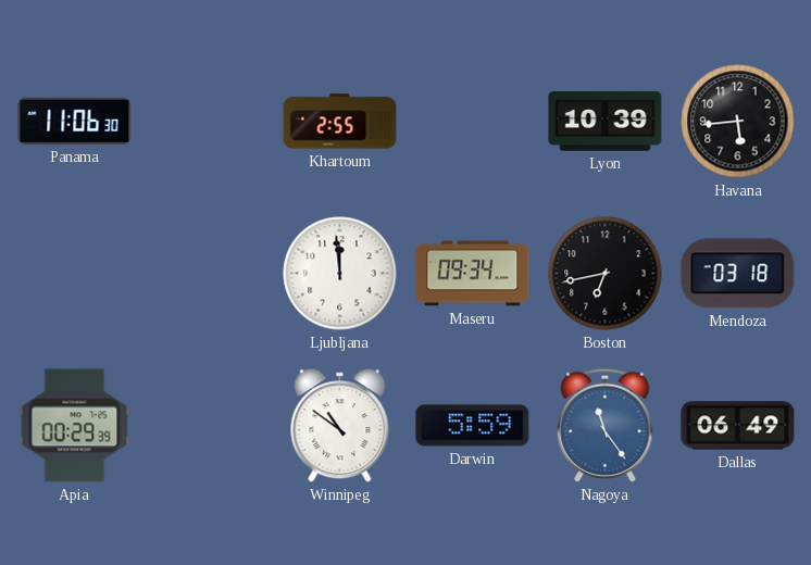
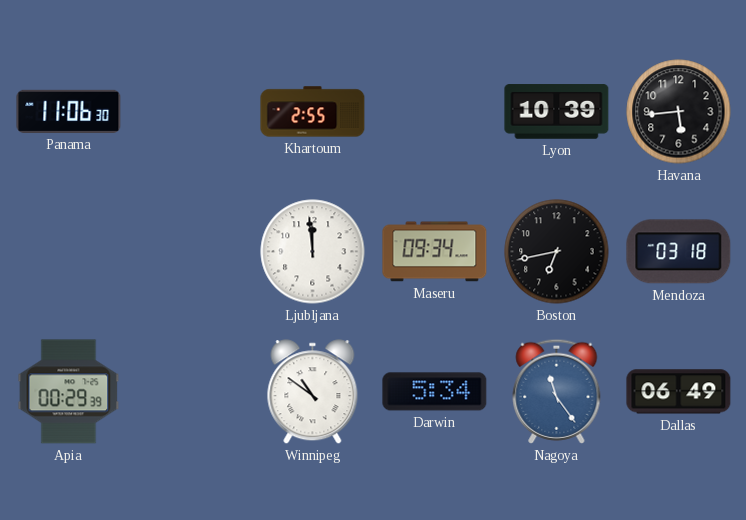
Darwin: 5:59 -> 5:34
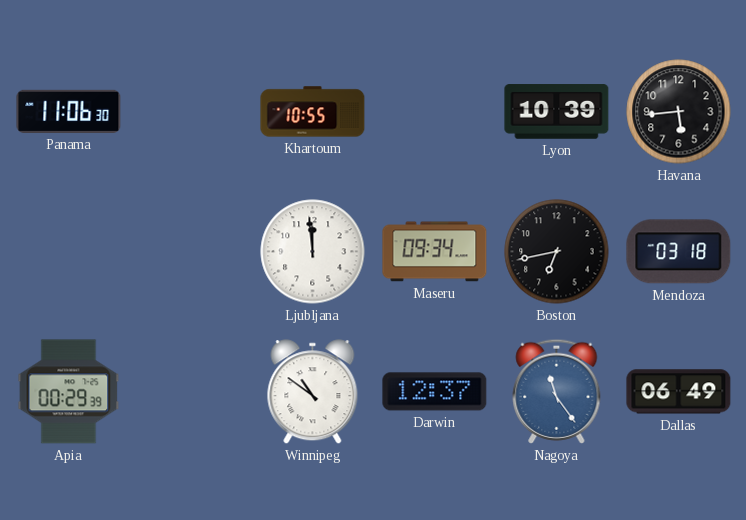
Khartoum: 2:55 -> 10:55
Darwin: 5:34 -> 12:37
